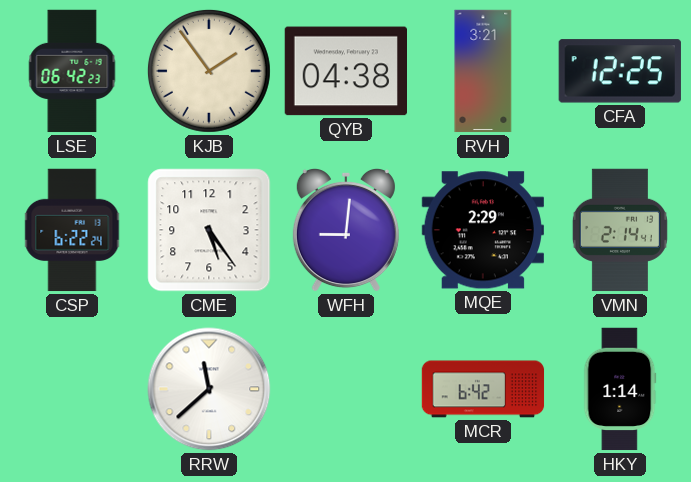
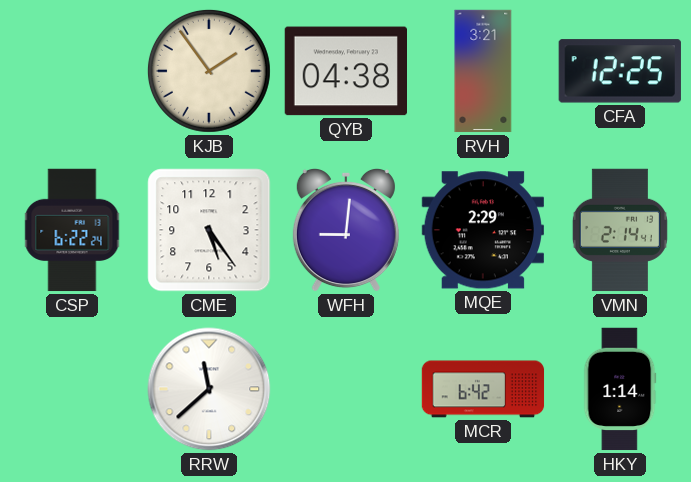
LSE: 06:42 -> none
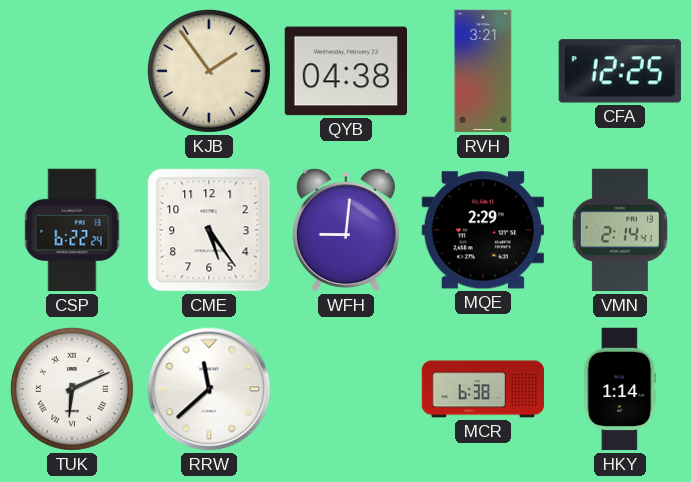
TUK: none -> 6:11
MCR: 6:42 -> 6:38
